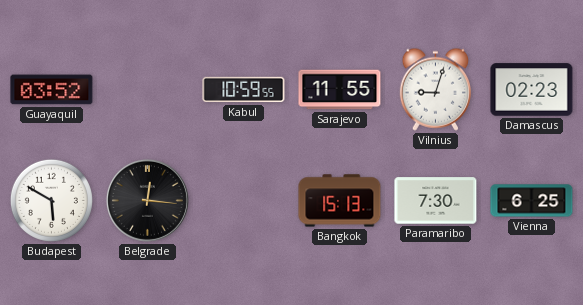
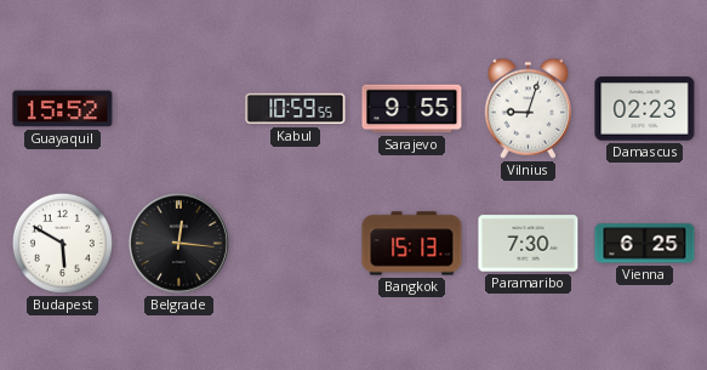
Guayaquil: 03:52 -> 15:52
Sarajevo: 11:55 -> 9:55
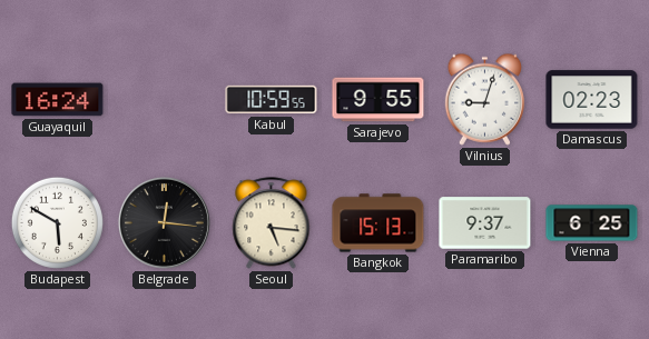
Guayaquil: 15:52 -> 16:24
Seoul: none -> 5:16
Paramaribo: 7:30 -> 9:37
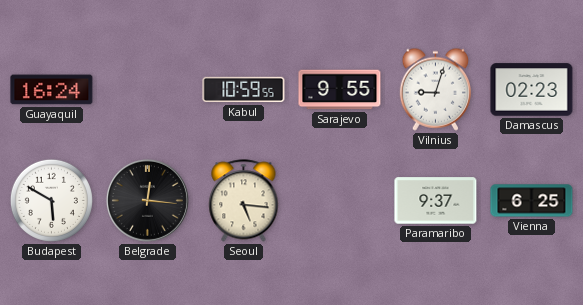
Bangkok: 15:13 -> none
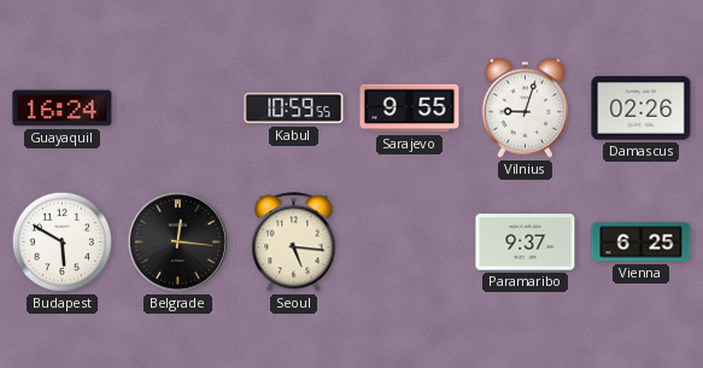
Damascus: 02:23 -> 02:26
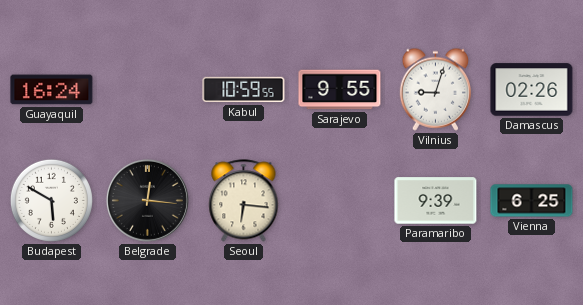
Seoul: 5:16 -> 6:16
Paramaribo: 9:37 -> 9:39
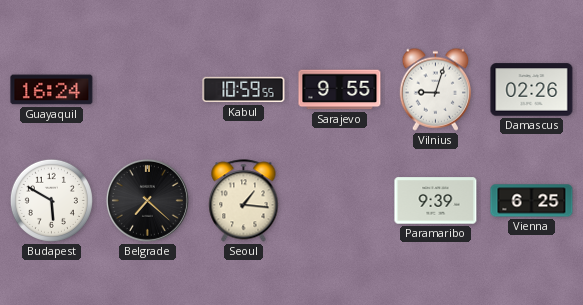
Belgrade: 12:16 -> 7:22
Seoul: 6:16 -> 1:16
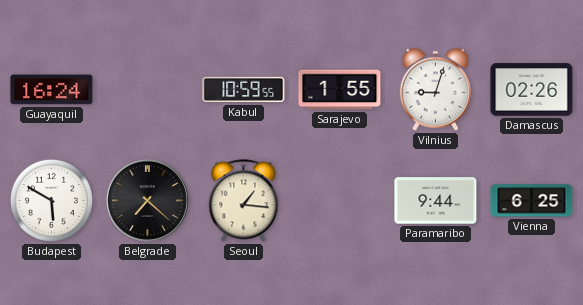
Sarajevo: 9:55 -> 1:55
Paramaribo: 9:39 -> 9:44
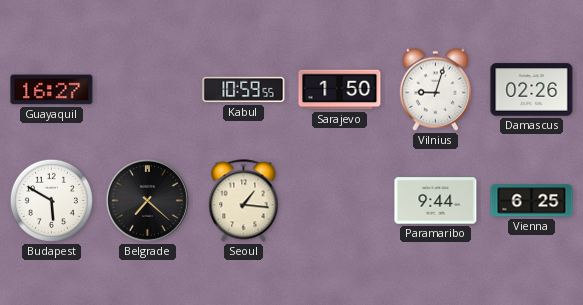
Guayaquil: 16:24 -> 16:27
Sarajevo: 1:55 -> 1:50
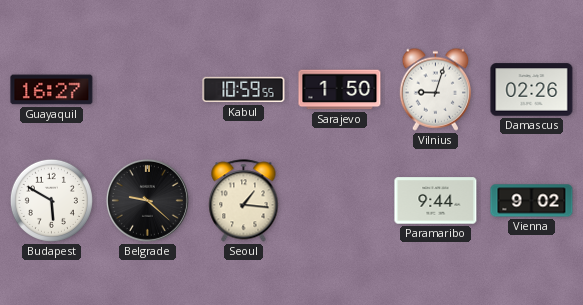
Belgrade: 7:22 -> 9:22
Vienna: 6:25 -> 9:02
